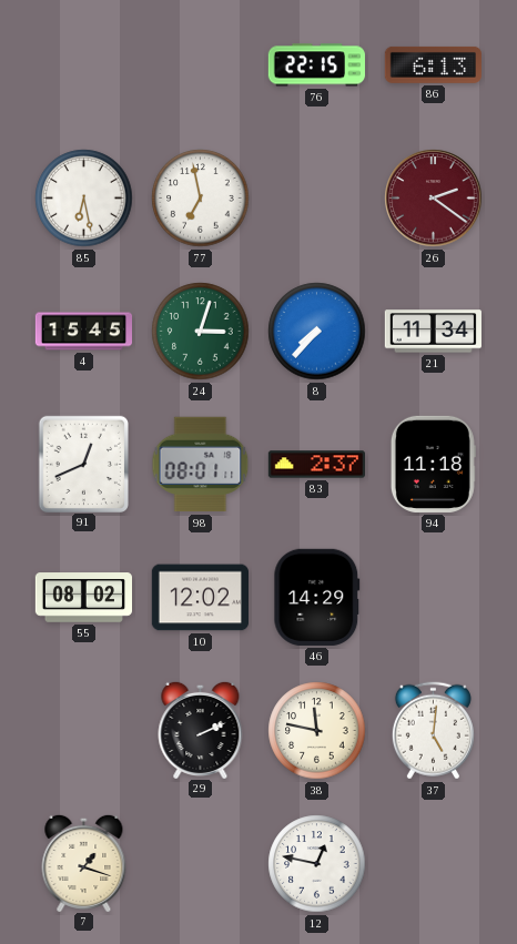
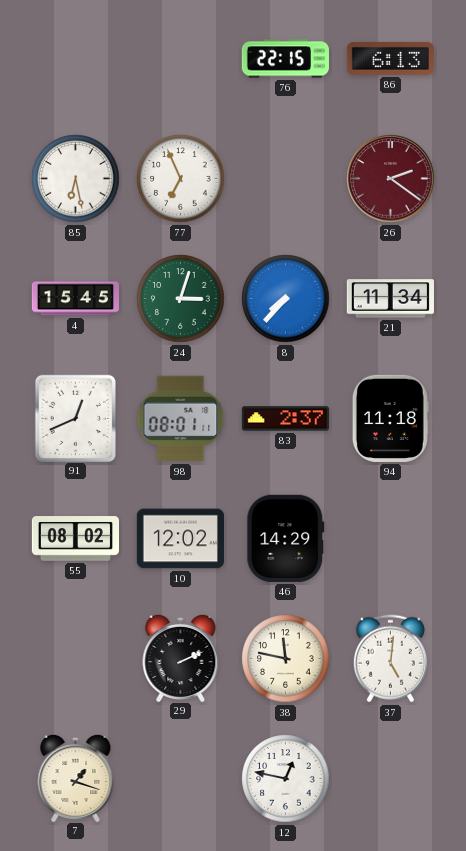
77: 6:58 -> 6:56
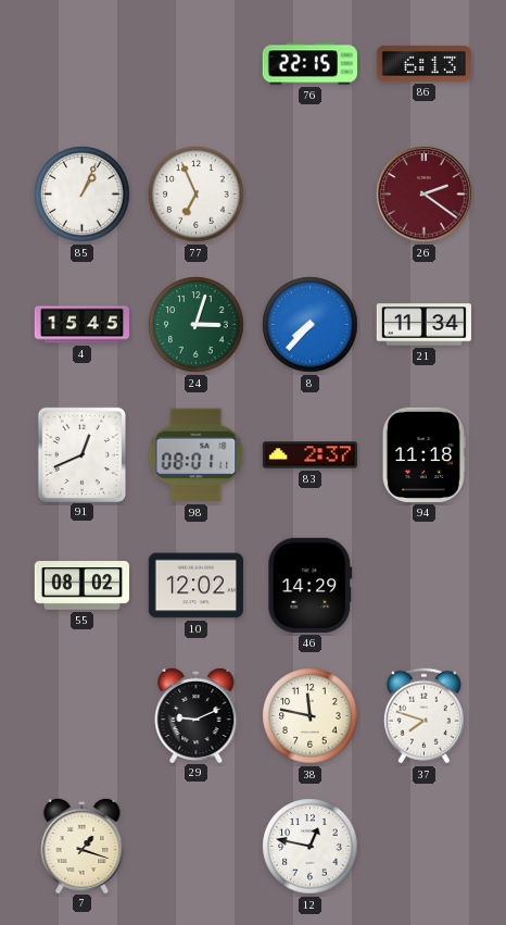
85: 6:28 -> 1:04
29: 2:11 -> 9:11
37: 5:01 -> 7:48
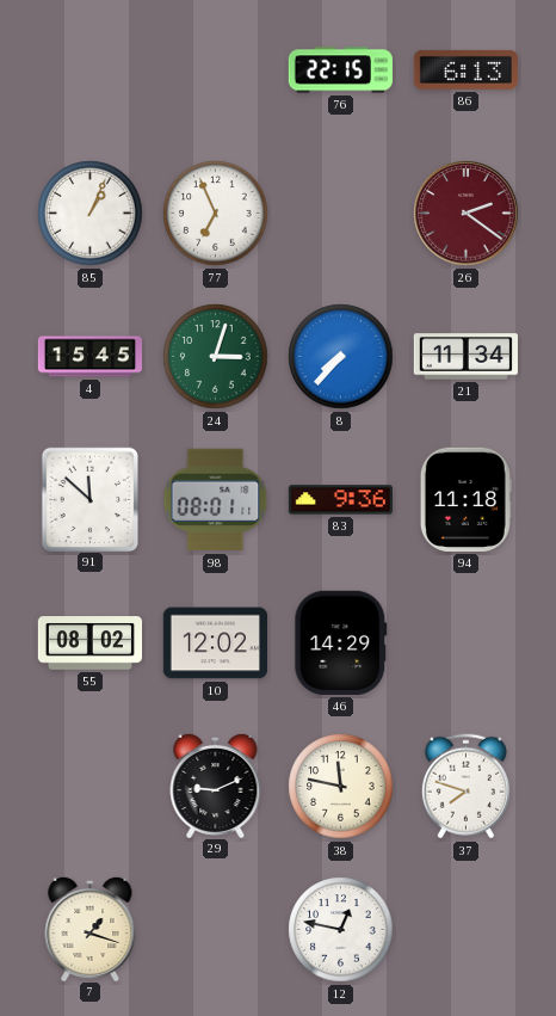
91: 12:41 -> 11:52
83: 2:37 -> 9:36
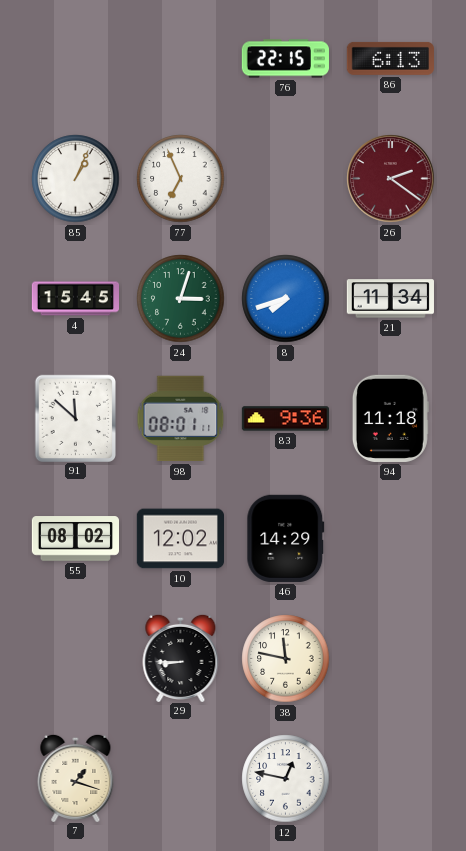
8: 7:37 -> 7:42
29: 9:11 -> 8:45
37: 7:48 -> none
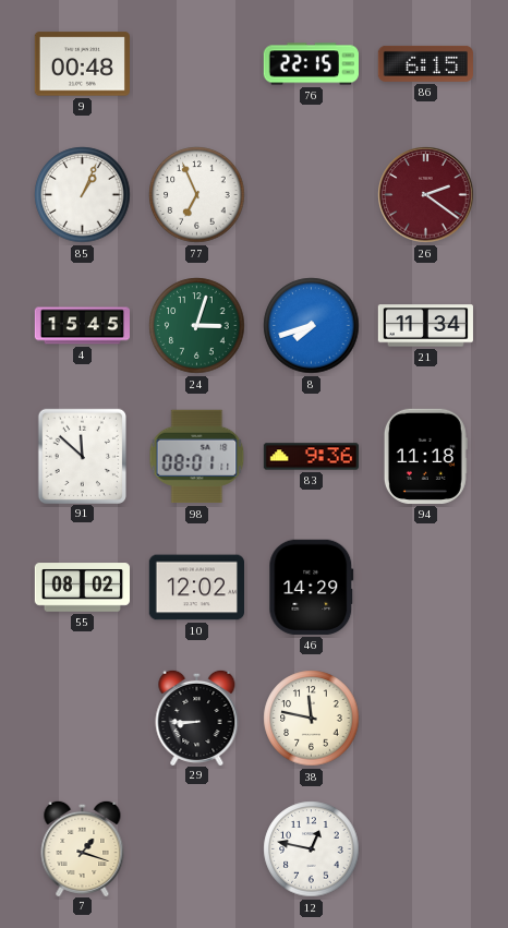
9: none -> 00:48
86: 6:13 -> 6:15
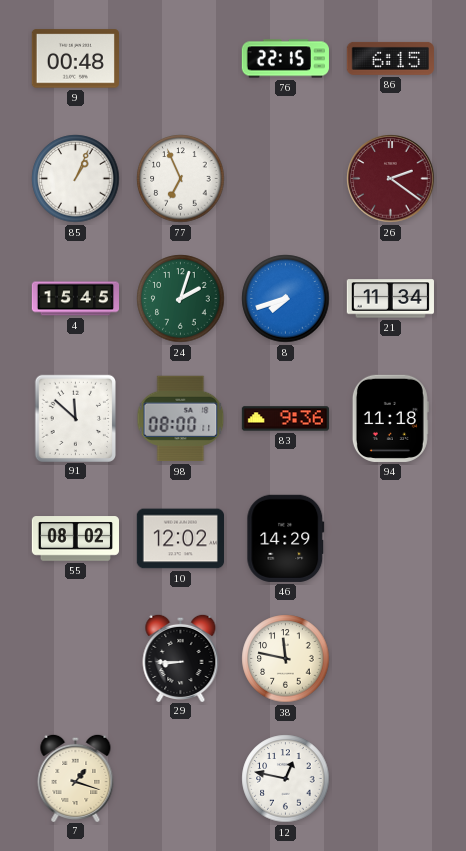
24: 3:03 -> 2:03
98: 08:01 -> 08:00
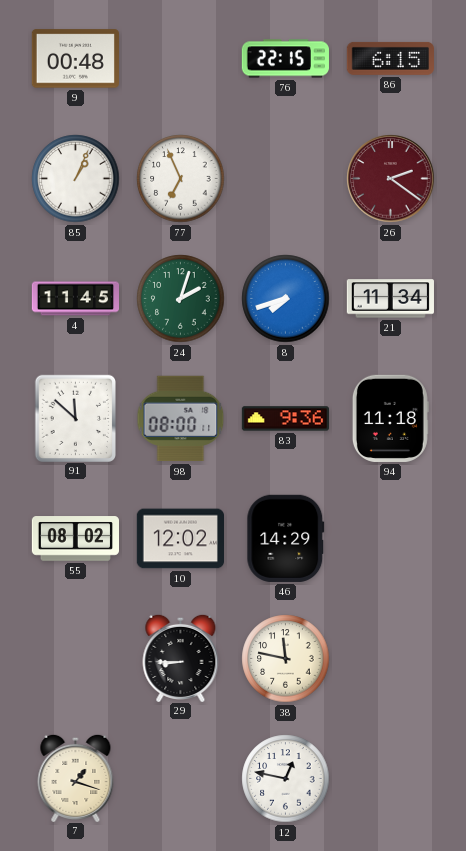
4: 15:45 -> 11:45
